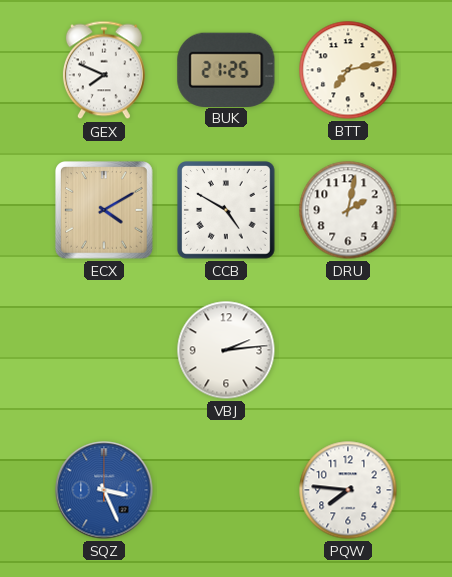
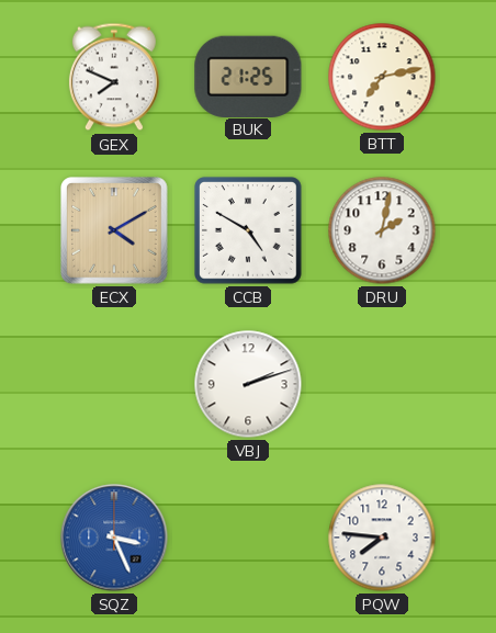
VBJ: 2:14 -> 2:12
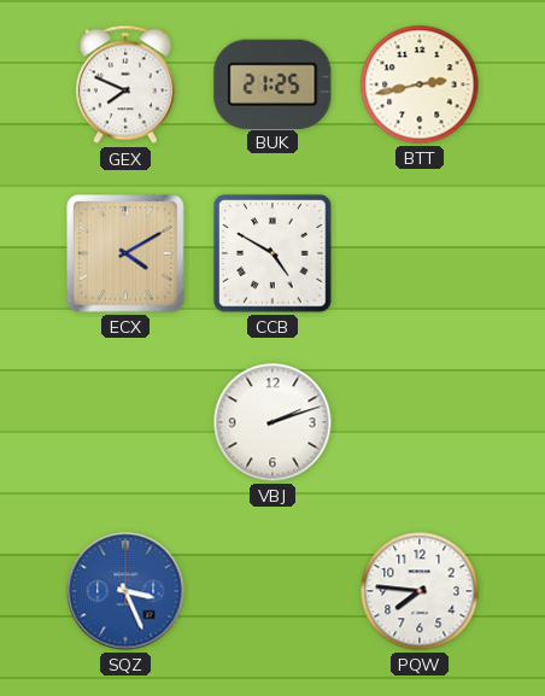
BTT: 7:13 -> 2:43
DRU: 2:02 -> none
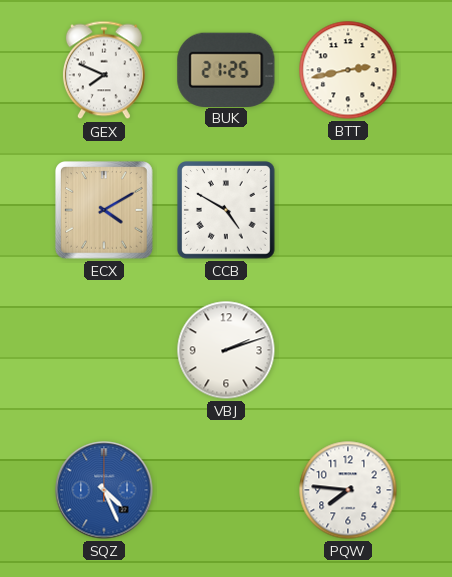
SQZ: 3:26 -> 4:26
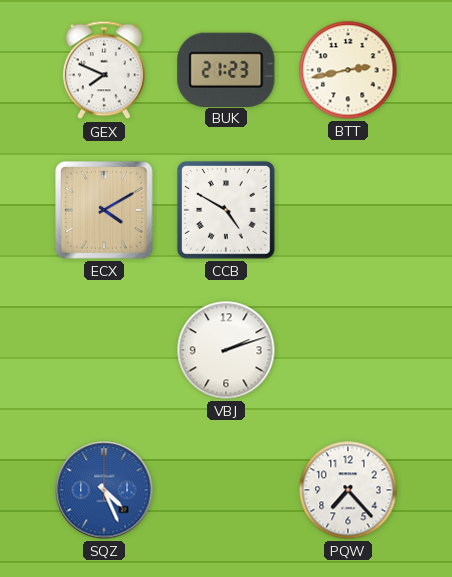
BUK: 21:25 -> 21:23
PQW: 7:46 -> 7:23
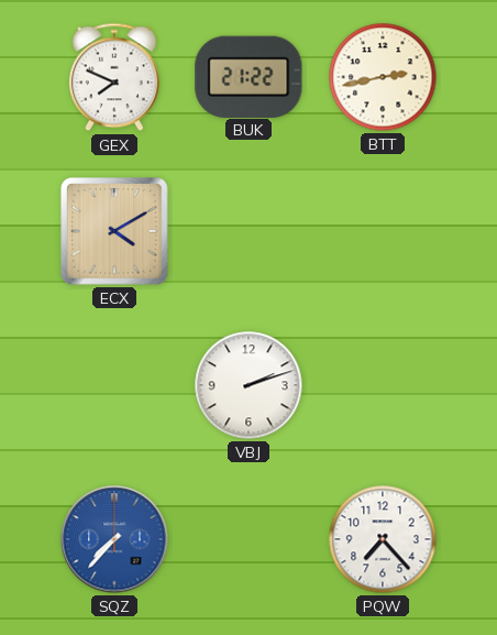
BUK: 21:23 -> 21:22
CCB: 4:50 -> none
SQZ: 4:26 -> 7:37
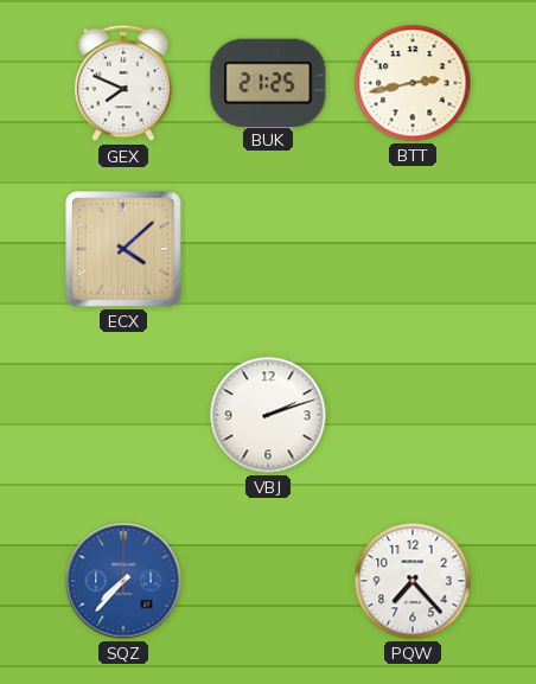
BUK: 21:22 -> 21:25
ECX: 4:10 -> 4:08
